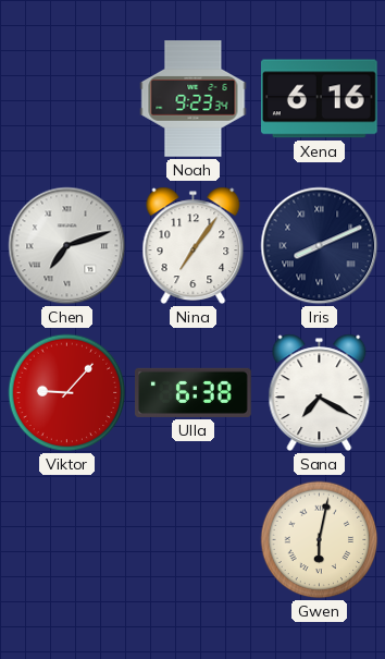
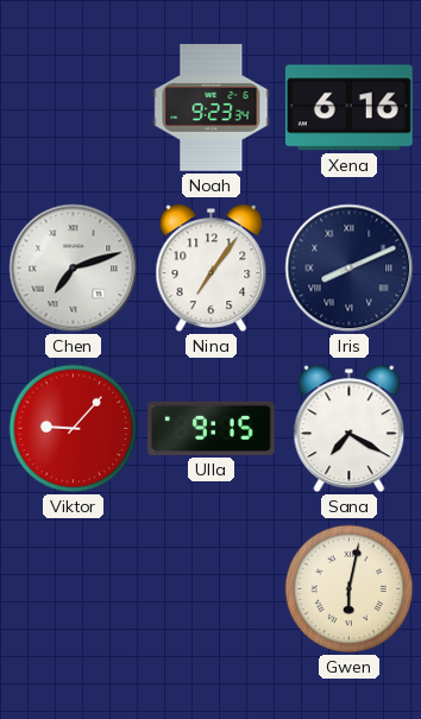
Ulla: 6:38 -> 9:15
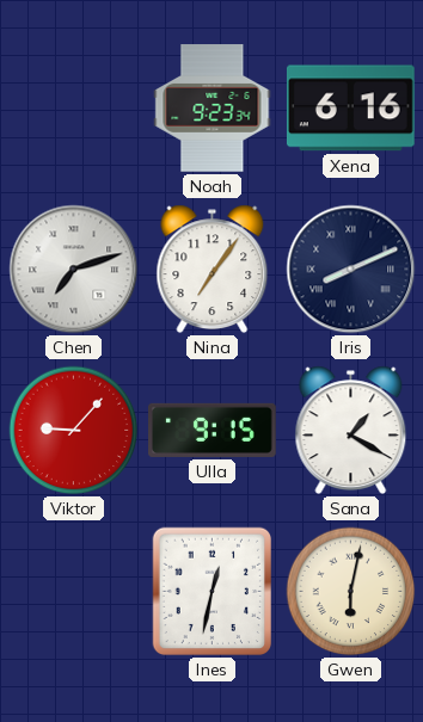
Sana: 7:20 -> 1:20
Ines: none -> 12:32
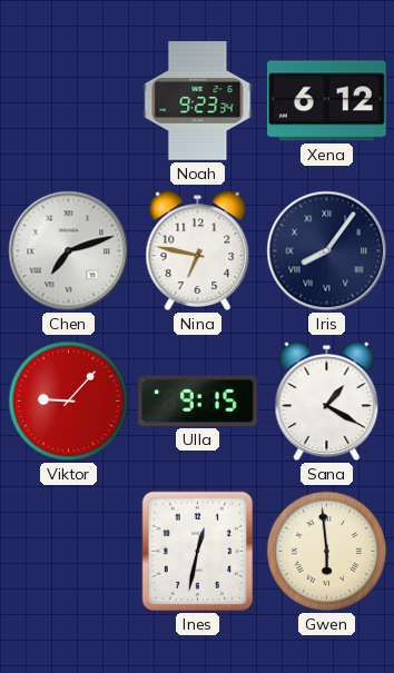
Xena: 6:16 -> 6:12
Nina: 7:06 -> 6:47
Iris: 8:11 -> 8:06
Gwen: 6:02 -> 5:59
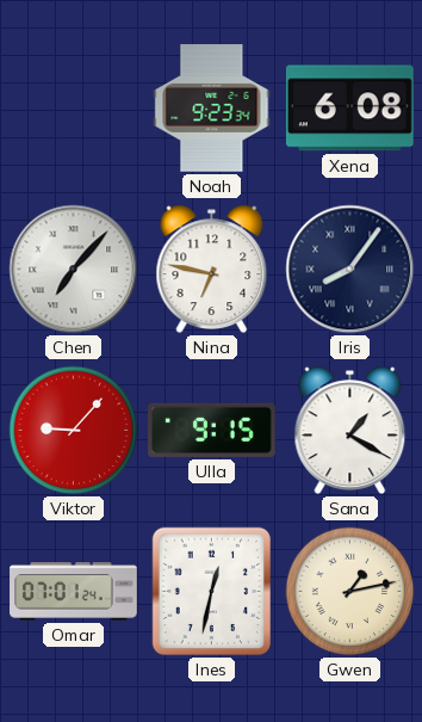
Xena: 6:12 -> 6:08
Chen: 7:12 -> 7:07
Omar: none -> 07:01
Gwen: 5:59 -> 1:13
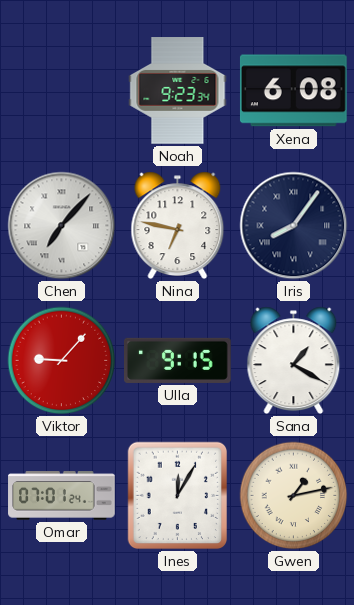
Ines: 12:32 -> 12:05
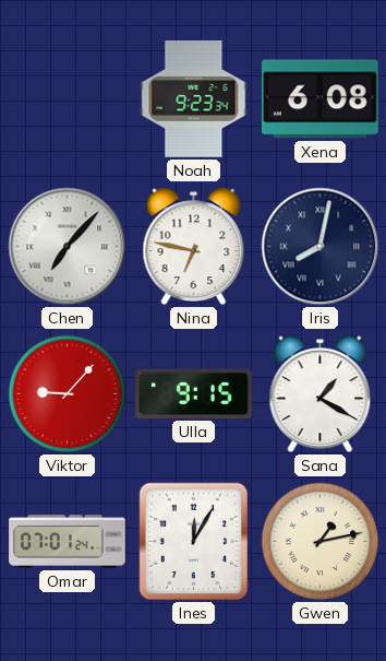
Iris: 8:06 -> 8:02
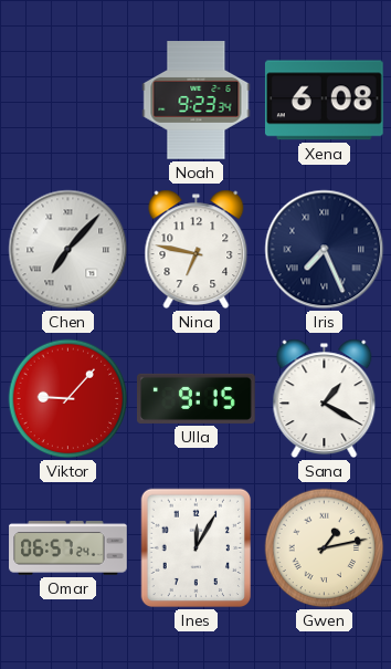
Iris: 8:02 -> 7:26
Omar: 07:01 -> 06:57
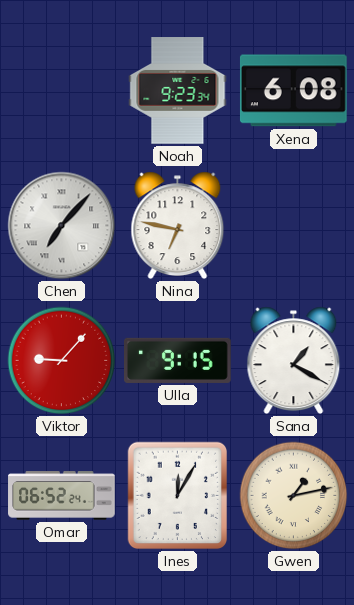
Iris: 7:26 -> none
Omar: 06:57 -> 06:52
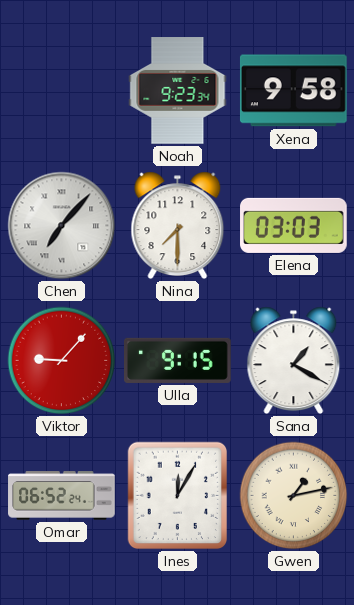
Xena: 6:08 -> 9:58
Nina: 6:47 -> 7:30
Elena: none -> 03:03
